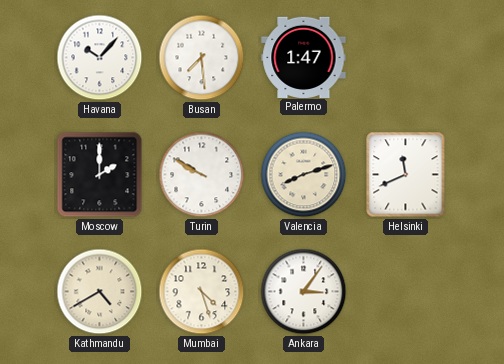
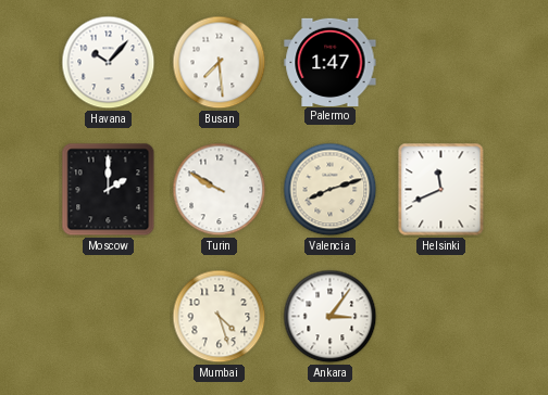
Kathmandu: 4:40 -> none
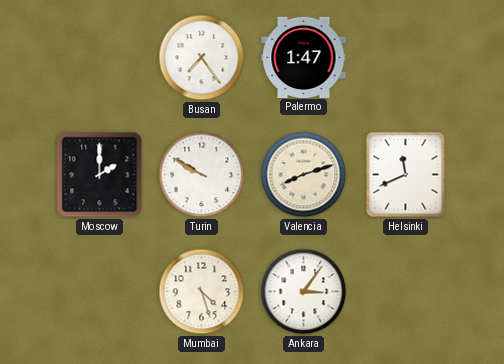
Havana: 10:07 -> none
Busan: 7:29 -> 7:24
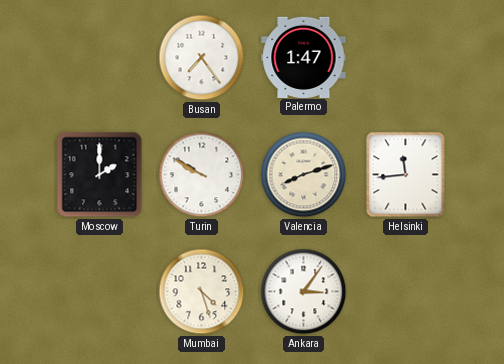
Helsinki: 11:41 -> 11:44
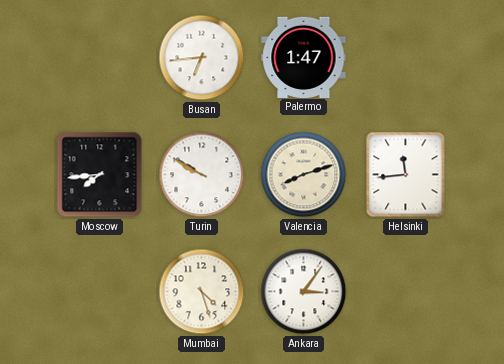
Busan: 7:24 -> 6:44
Moscow: 2:00 -> 7:44
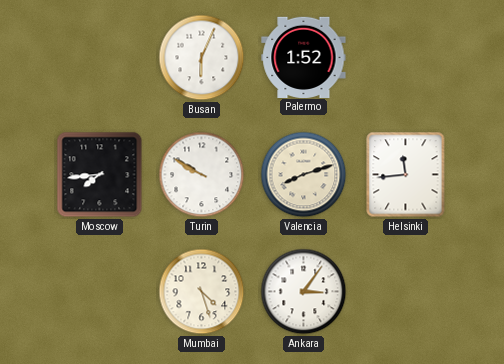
Busan: 6:44 -> 6:04
Palermo: 1:47 -> 1:52
